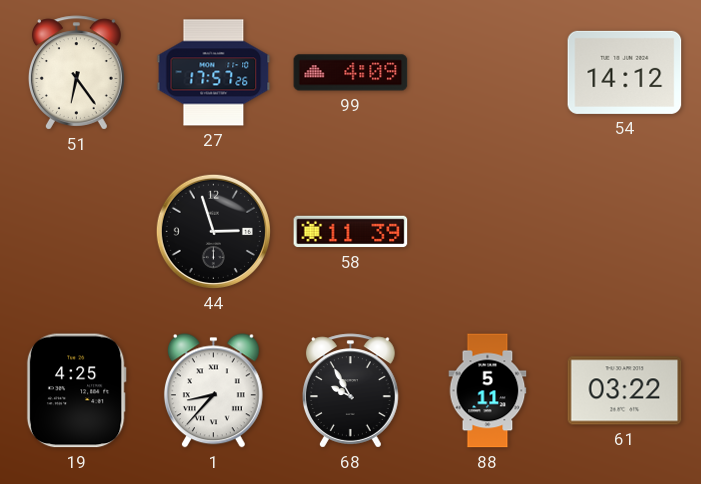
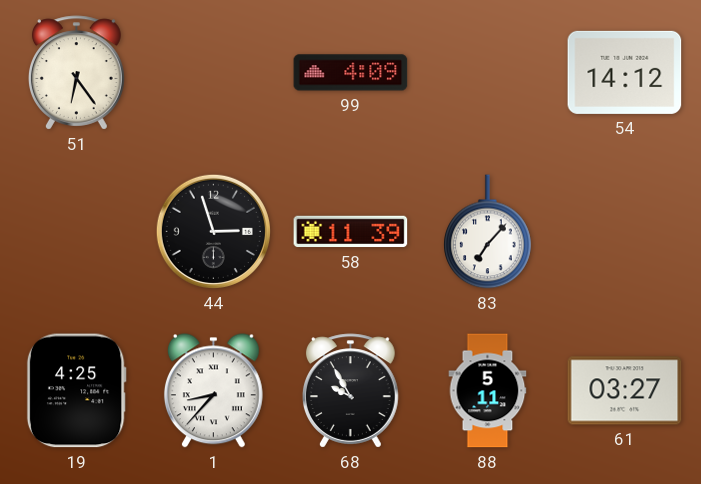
27: 17:57 -> none
83: none -> 7:07
61: 03:22 -> 03:27
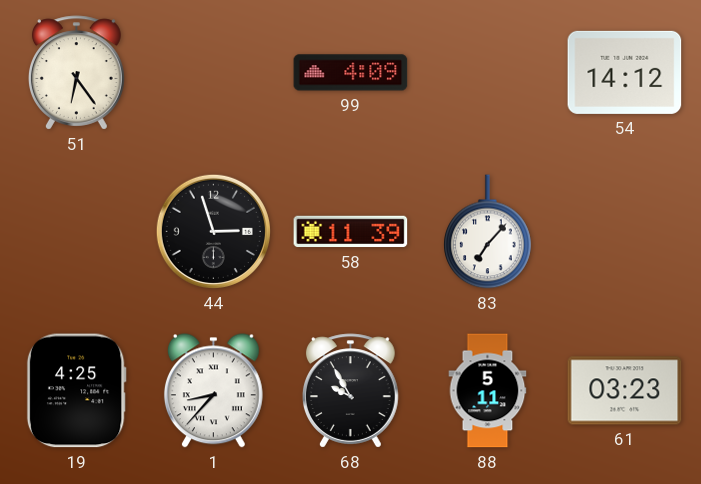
61: 03:27 -> 03:23
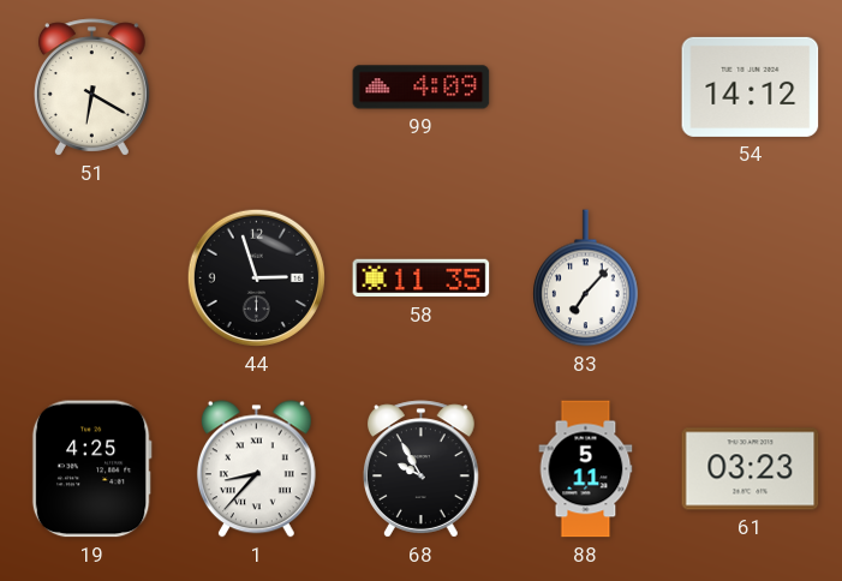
51: 6:24 -> 6:20
58: 11:39 -> 11:35
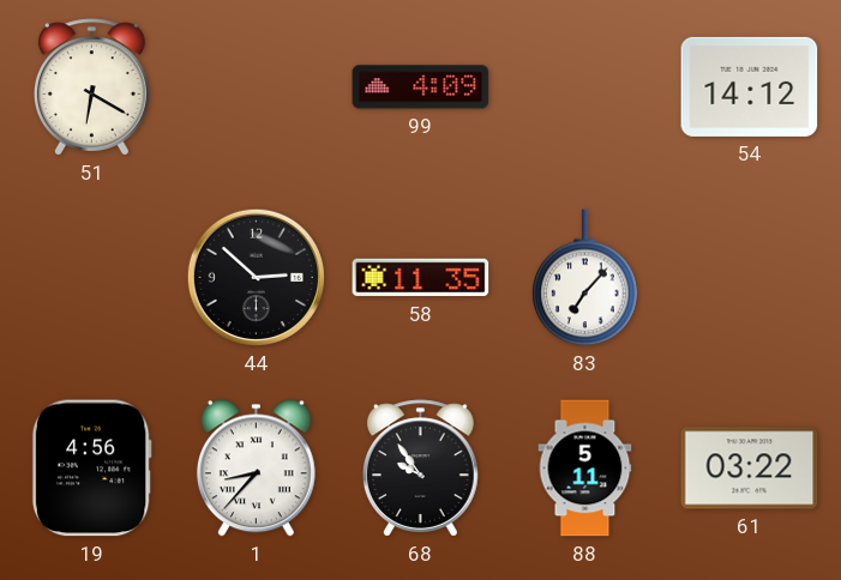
44: 2:57 -> 2:52
19: 4:25 -> 4:56
68: 9:55 -> 9:54
61: 03:23 -> 03:22
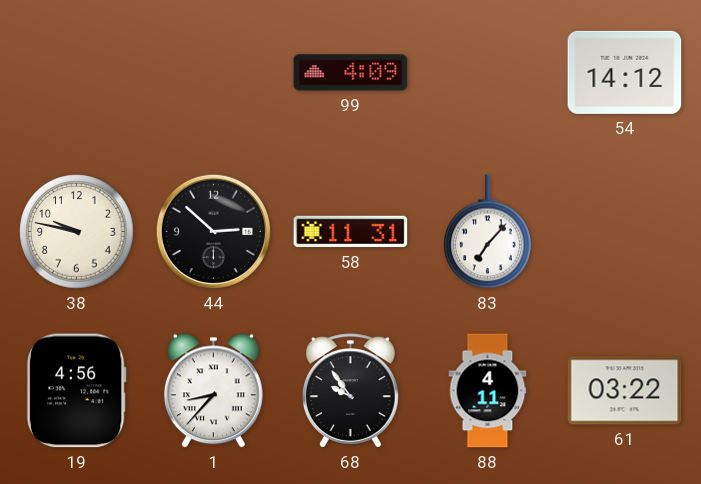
51: 6:20 -> none
38: none -> 9:47
58: 11:35 -> 11:31
88: 5:11 -> 4:11
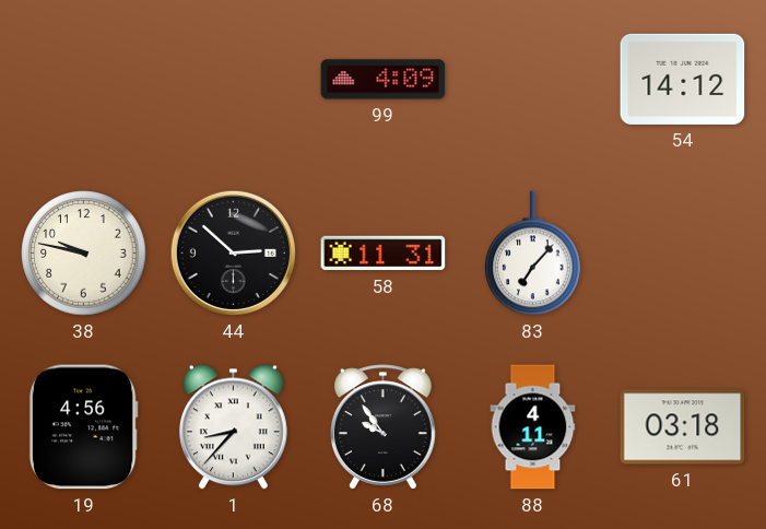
61: 03:22 -> 03:18
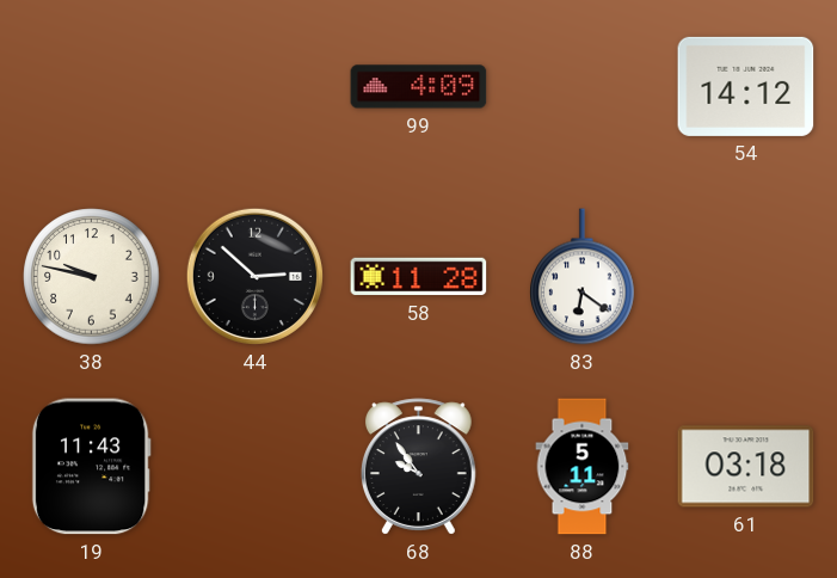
58: 11:31 -> 11:28
83: 7:07 -> 6:21
19: 4:56 -> 11:43
1: 8:37 -> none
88: 4:11 -> 5:11
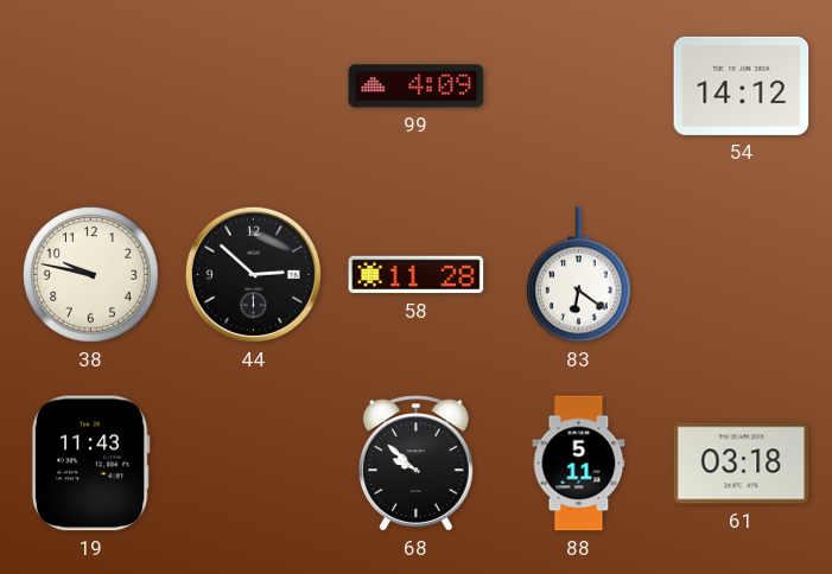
68: 9:54 -> 9:52
